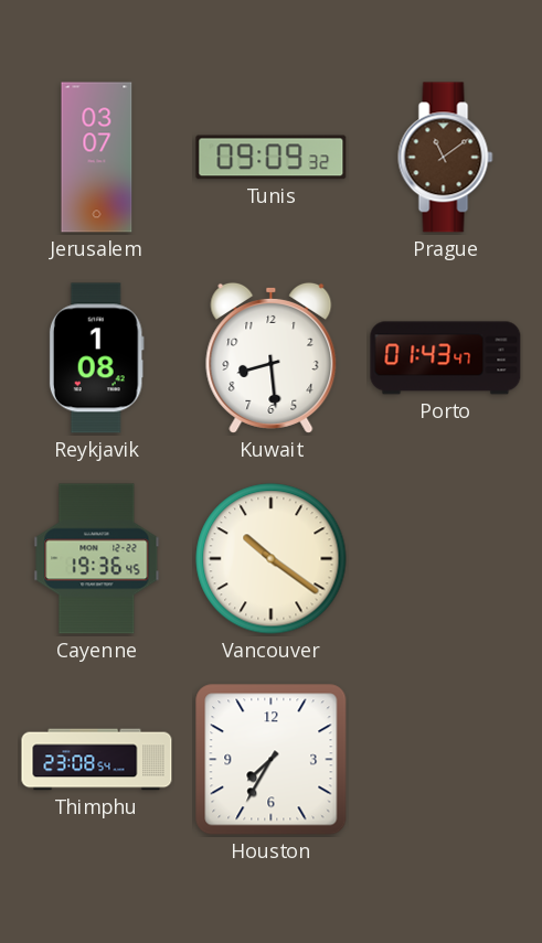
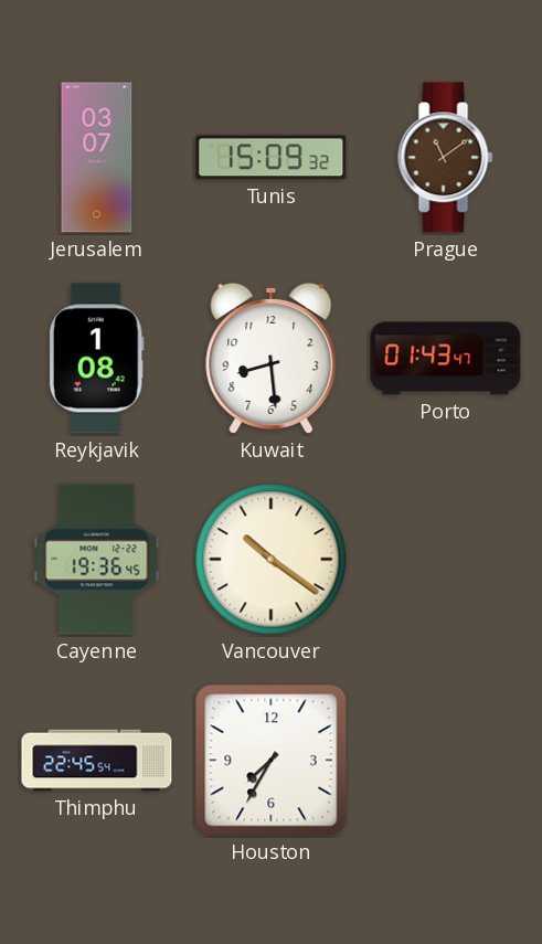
Tunis: 09:09 -> 15:09
Thimphu: 23:08 -> 22:45
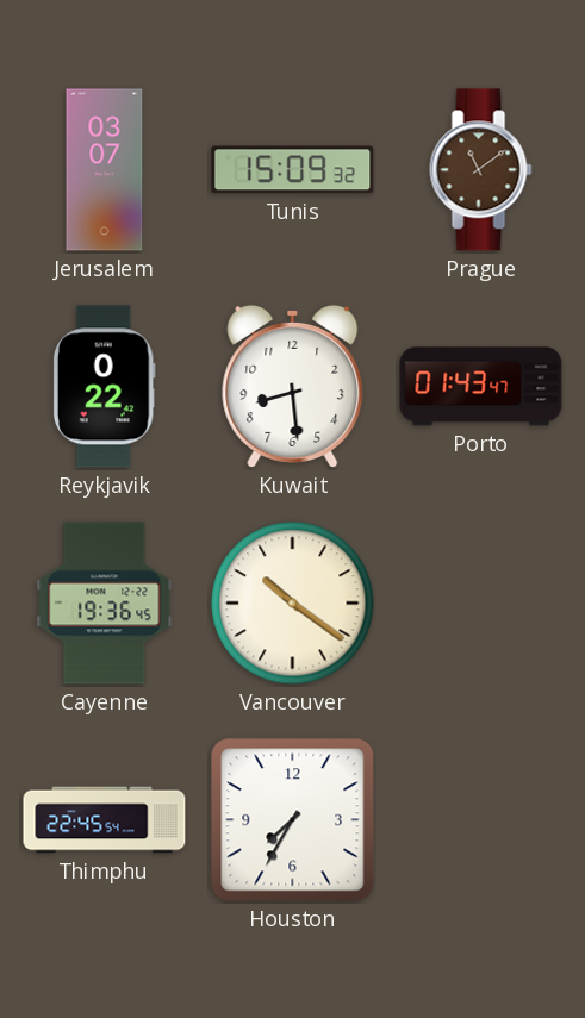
Reykjavik: 1:08 -> 0:22
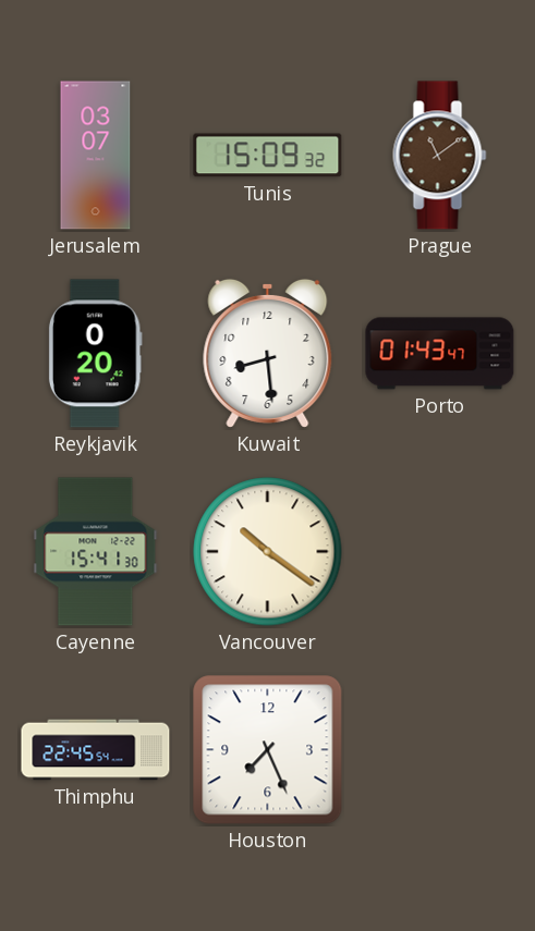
Reykjavik: 0:22 -> 0:20
Cayenne: 19:36 -> 15:41
Houston: 7:35 -> 7:26
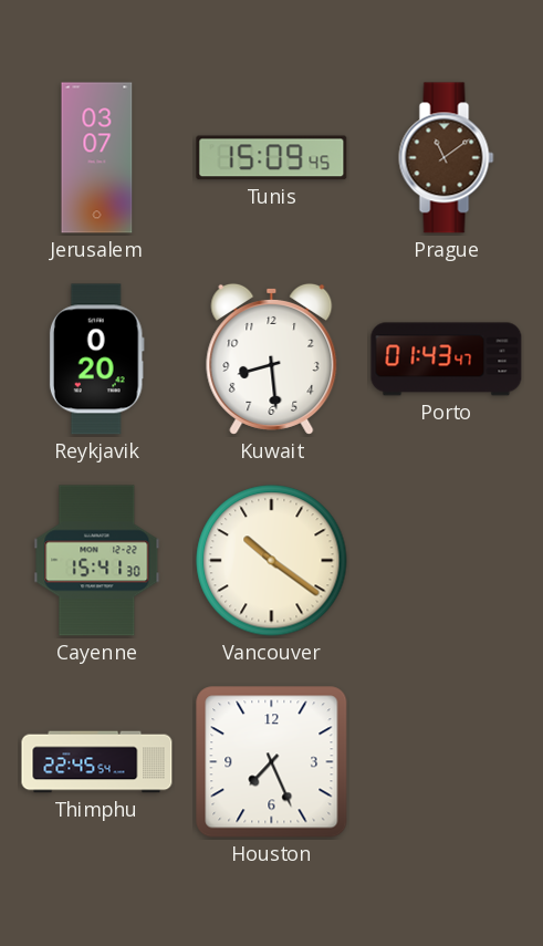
Tunis: 15:09:32 -> 15:09:45
